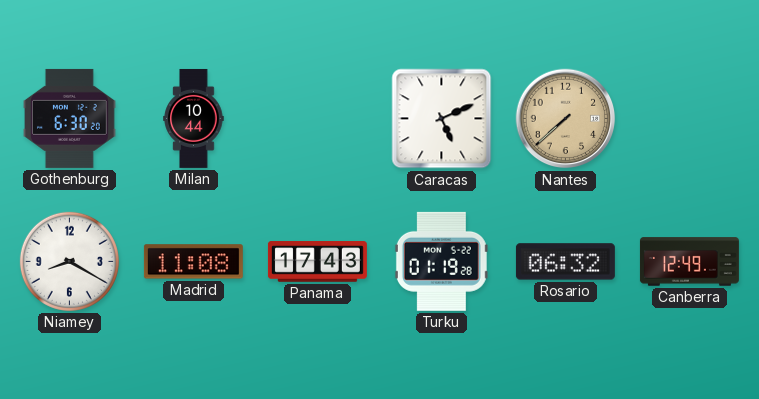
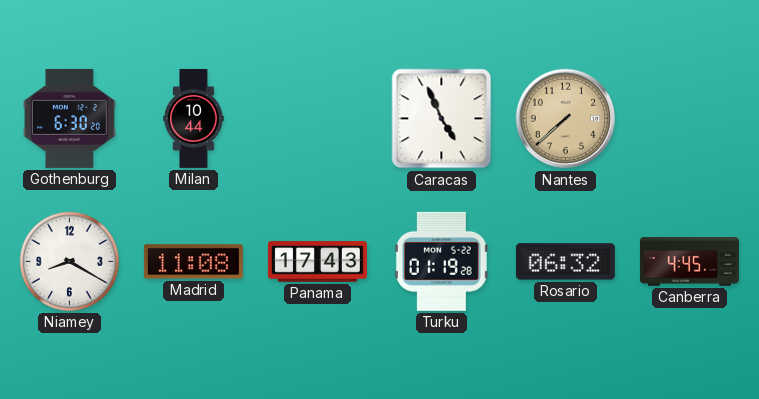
Caracas: 5:11 -> 4:56
Canberra: 12:49 -> 4:45
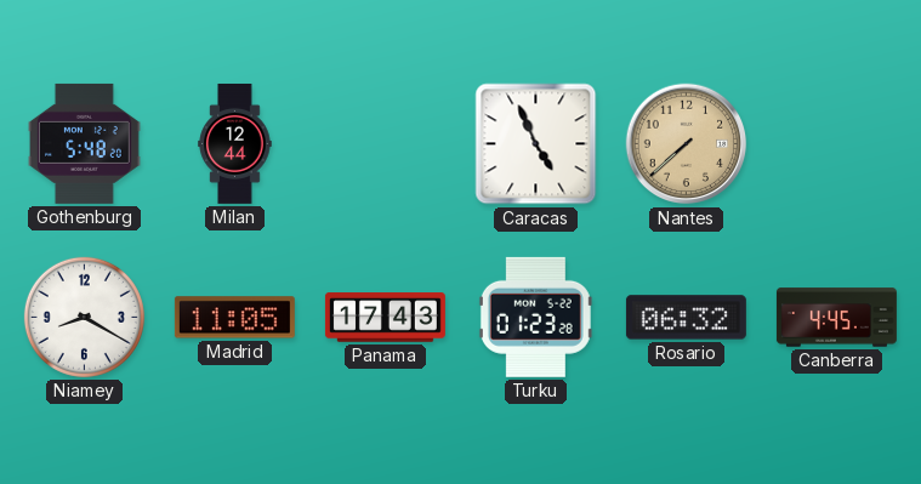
Gothenburg: 6:30 -> 5:48
Milan: 10:44 -> 12:44
Madrid: 11:08 -> 11:05
Turku: 01:19 -> 01:23
